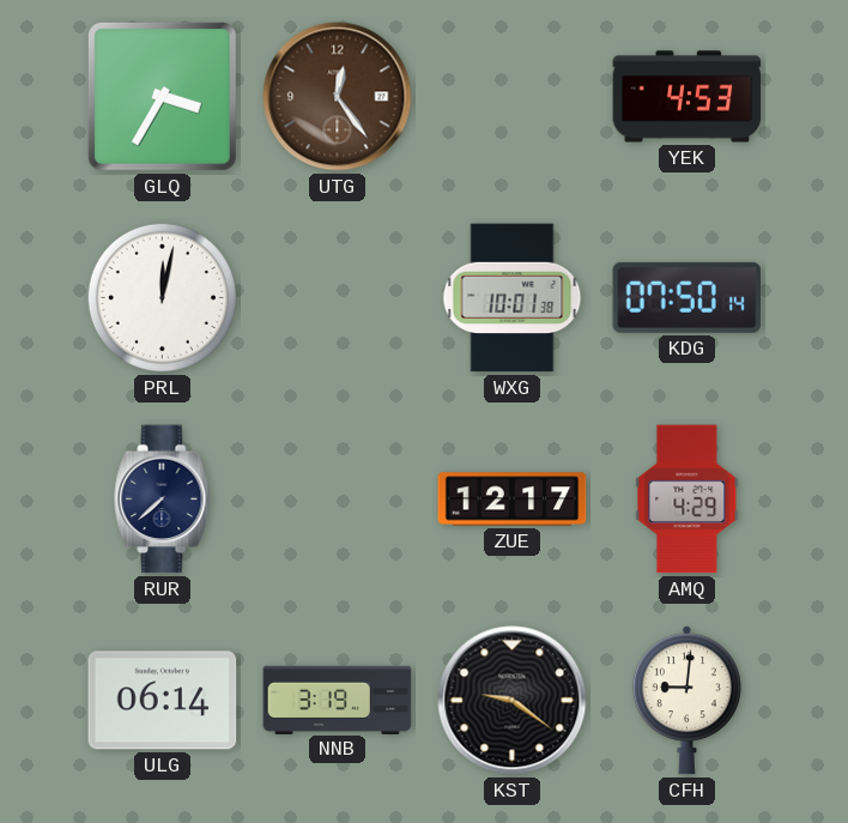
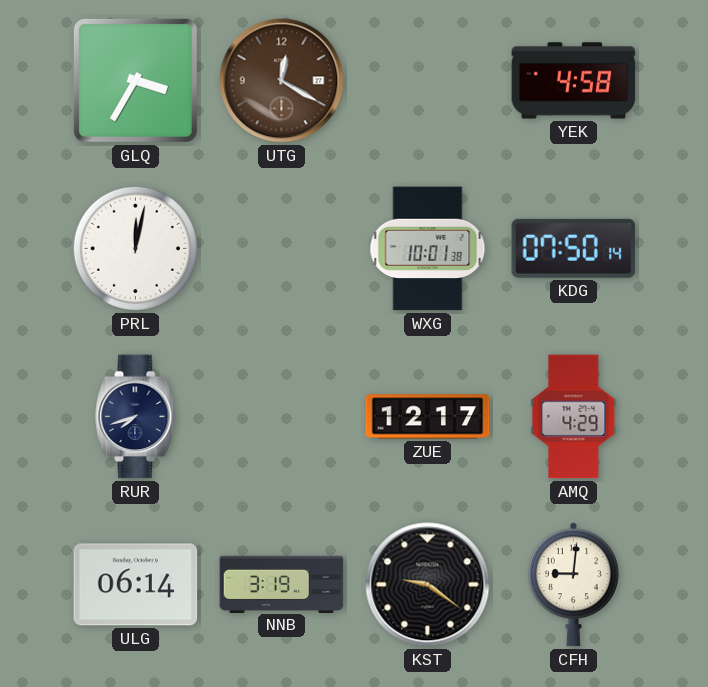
UTG: 12:24 -> 12:20
YEK: 4:53 -> 4:58
RUR: 7:38 -> 7:42
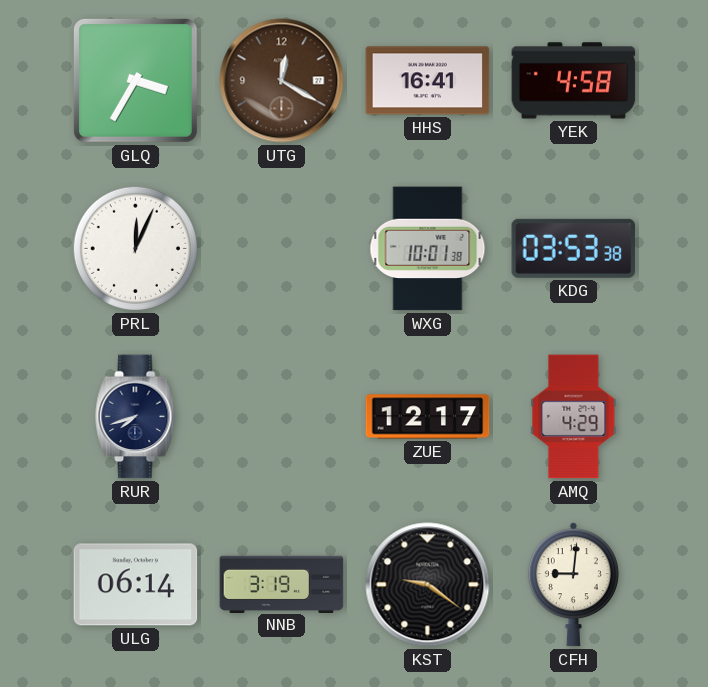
HHS: none -> 16:41
PRL: 12:02 -> 12:04
KDG: 07:50 -> 03:53
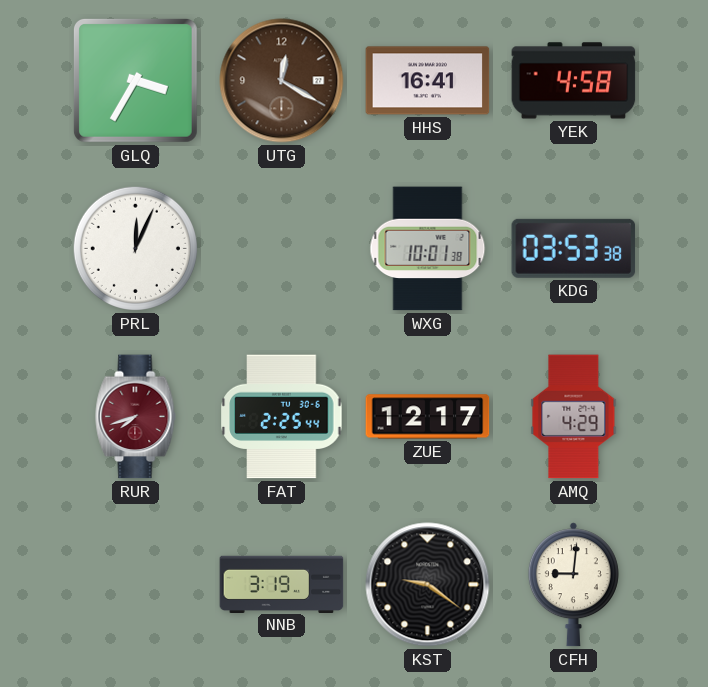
RUR dial: navy -> burgundy
FAT: none -> 2:25
ULG: 06:14 -> none
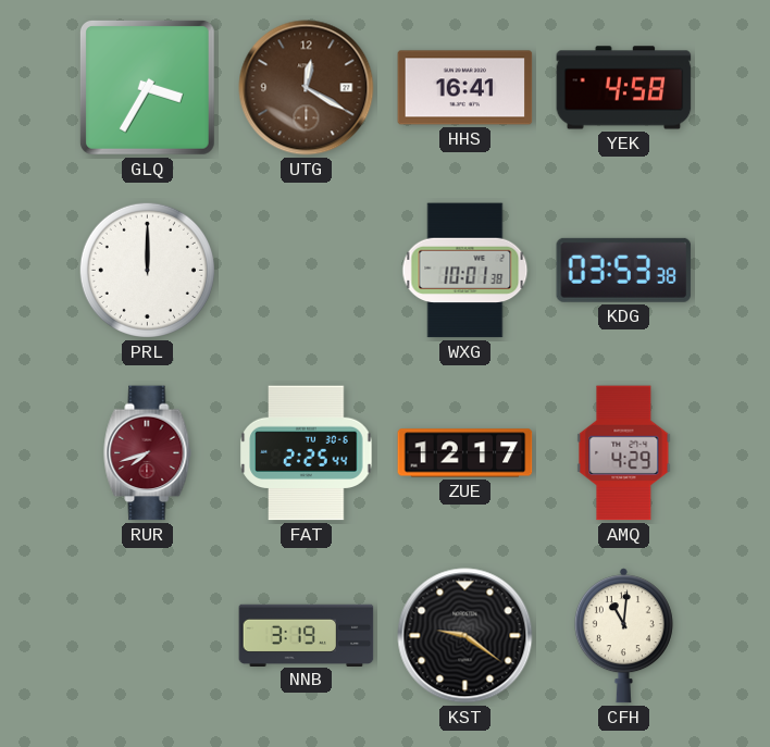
PRL: 12:04 -> 12:00
CFH: 9:01 -> 11:01
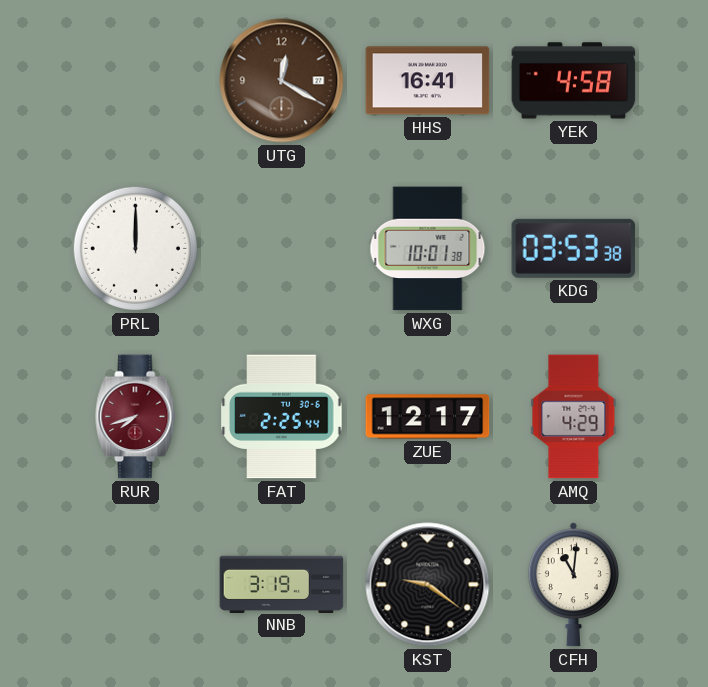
GLQ: 3:35 -> none
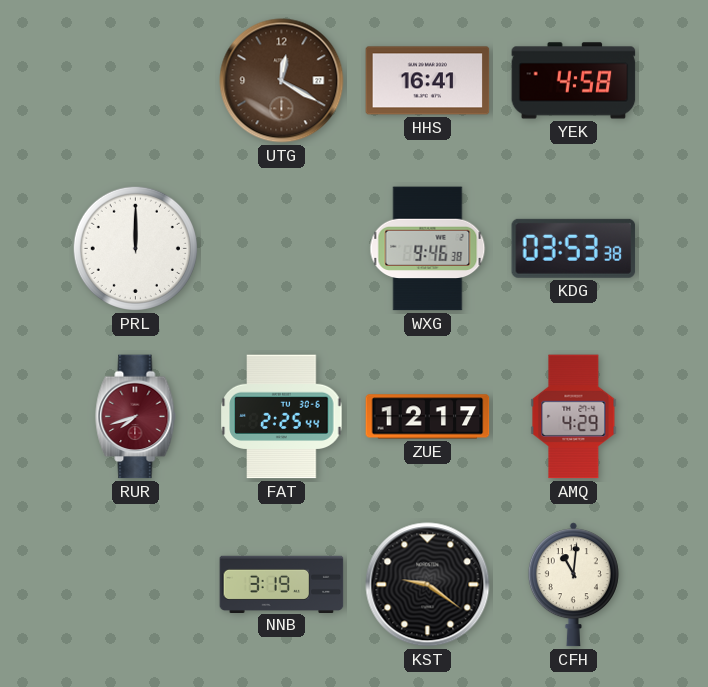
WXG: 10:01 -> 9:46
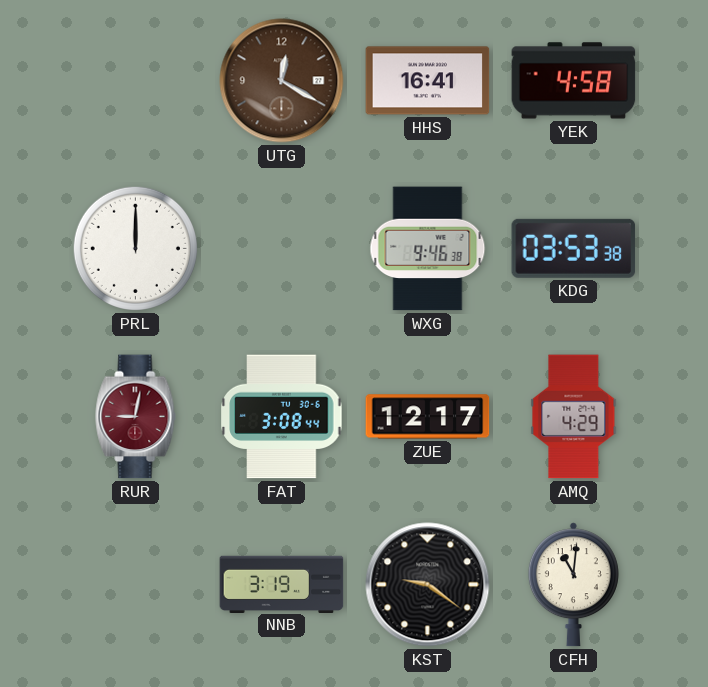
RUR: 7:42 -> 9:02
FAT: 2:25 -> 3:08
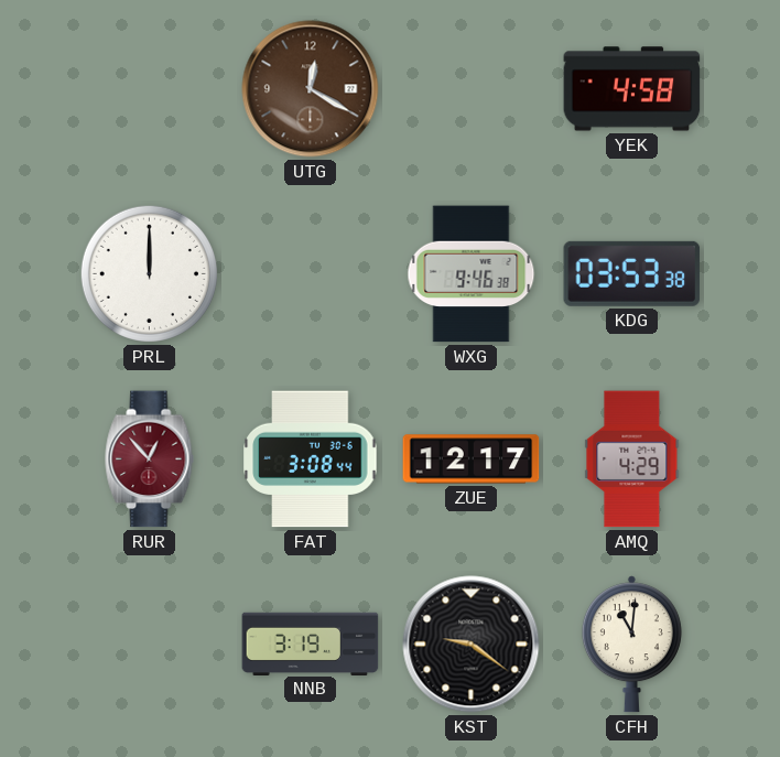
HHS: 16:41 -> none
RUR: 9:02 -> 12:53
